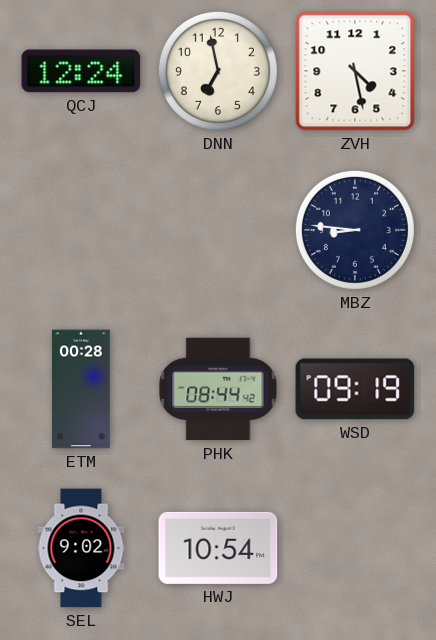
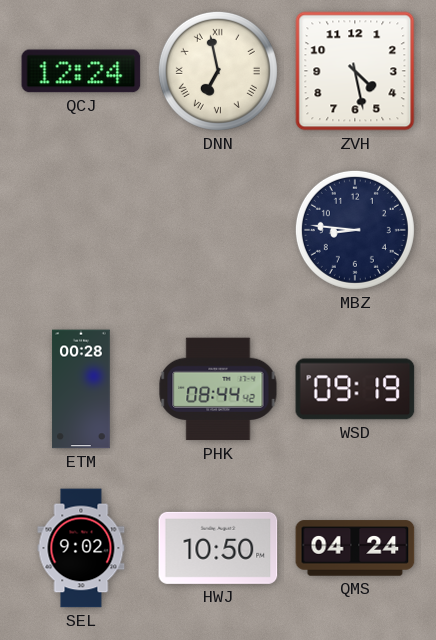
DNN numerals: Arabic -> Roman
HWJ: 10:54 -> 10:50
QMS: none -> 04:24
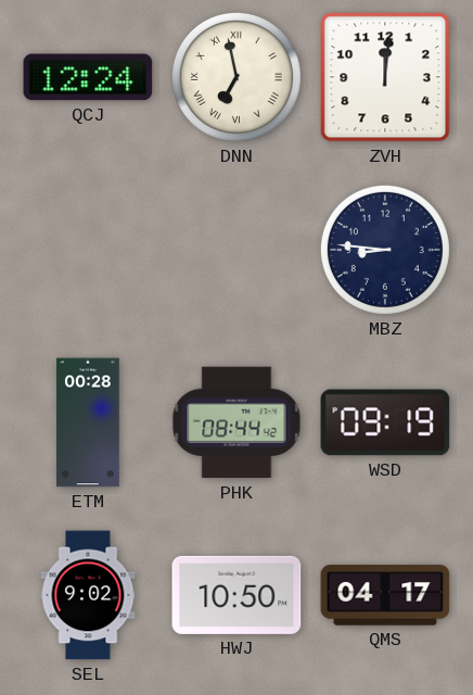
ZVH: 4:28 -> 12:01
QMS: 04:24 -> 04:17
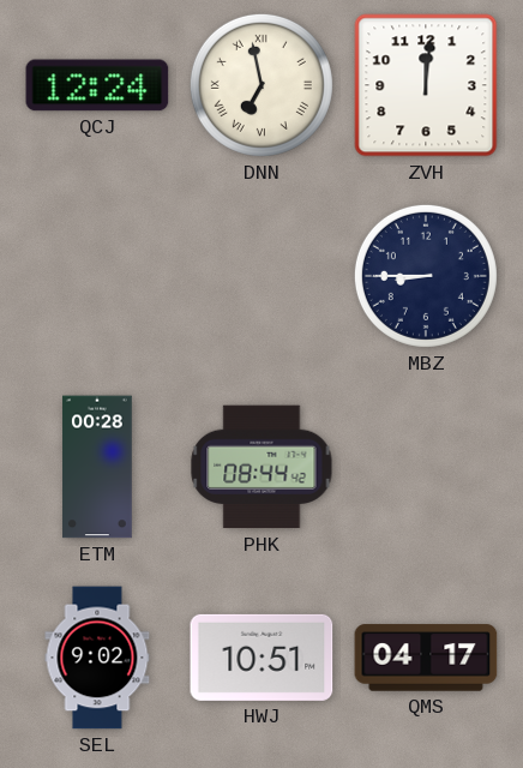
MBZ: 8:46 -> 8:45
WSD: 09:19 -> none
HWJ: 10:50 -> 10:51
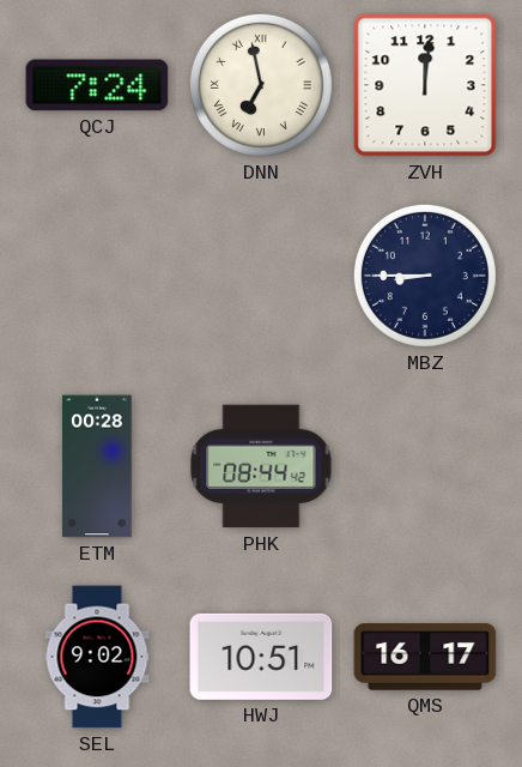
QCJ: 12:24 -> 7:24
QMS: 04:17 -> 16:17
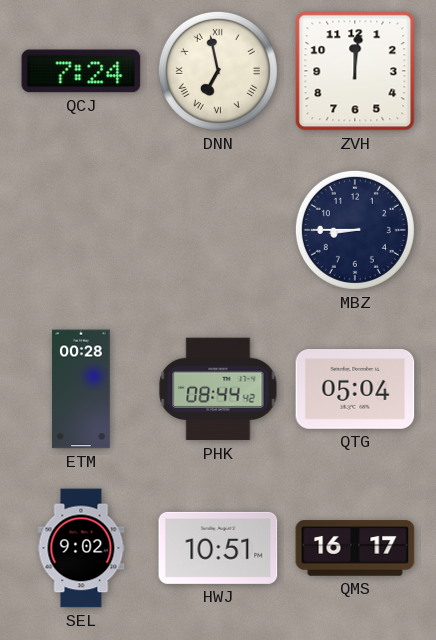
QTG: none -> 05:04
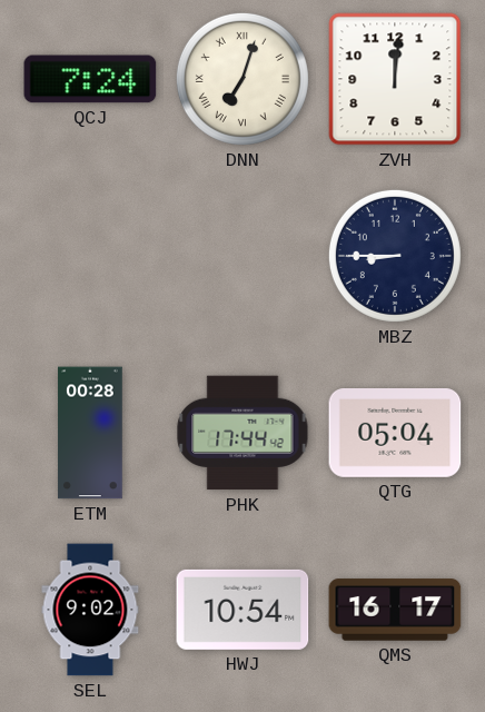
DNN: 6:58 -> 7:03
PHK: 08:44 -> 17:44
HWJ: 10:51 -> 10:54
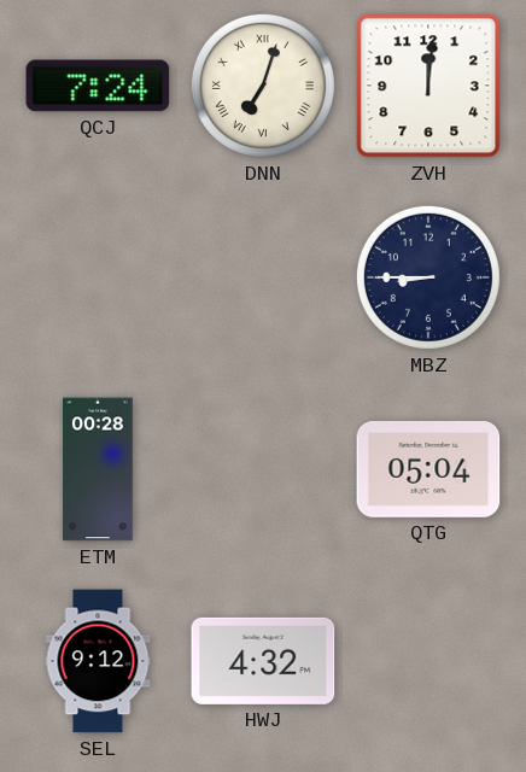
PHK: 17:44 -> none
SEL: 9:02 -> 9:12
HWJ: 10:54 -> 4:32
QMS: 16:17 -> none
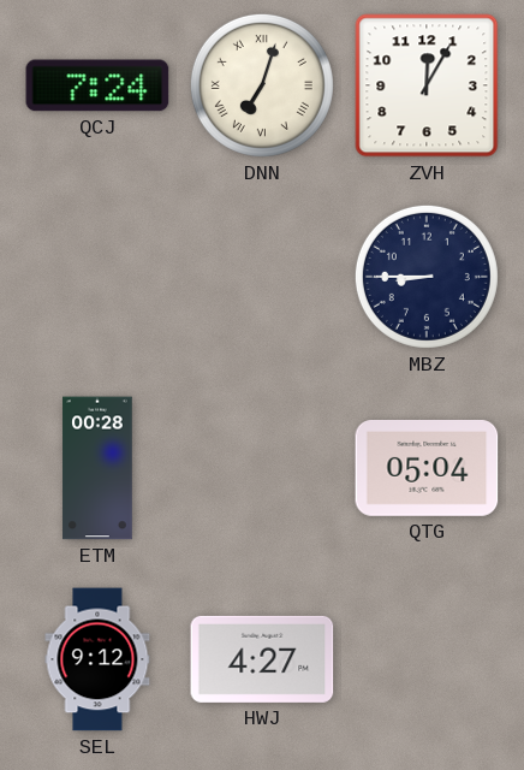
ZVH: 12:01 -> 12:05
HWJ: 4:32 -> 4:27
